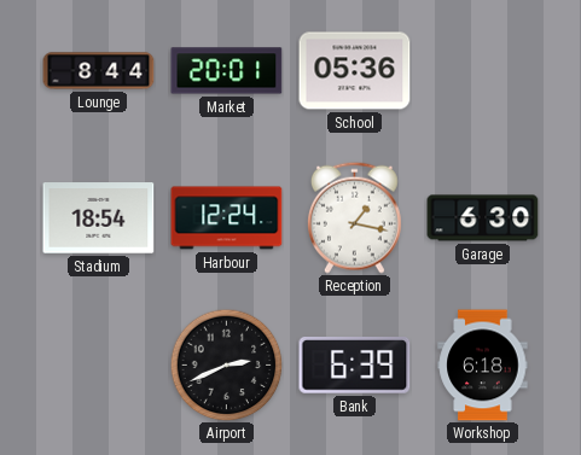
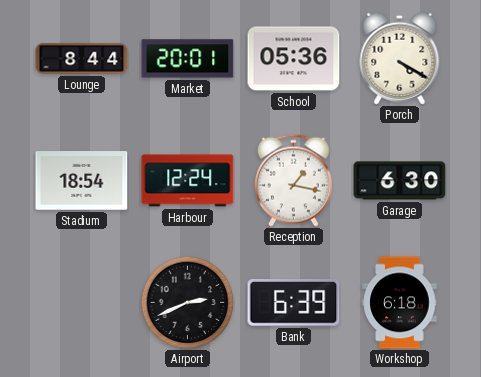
Porch: none -> 4:20
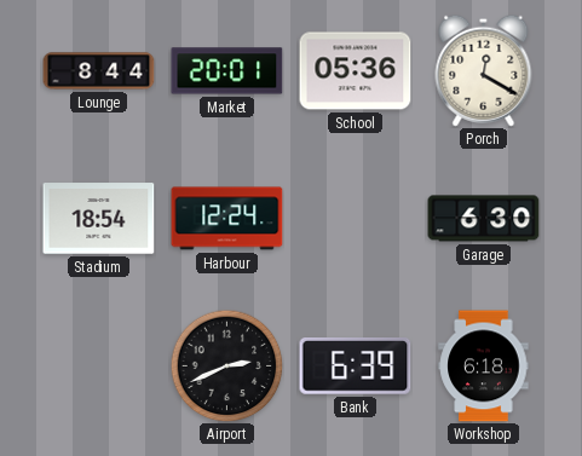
Porch: 4:20 -> 12:20
Reception: 1:17 -> none
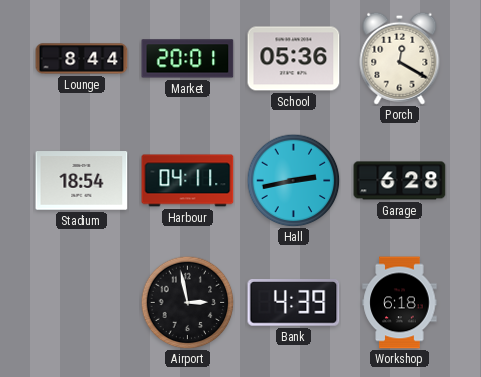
Harbour: 12:24 -> 04:11
Hall: none -> 2:43
Garage: 6:30 -> 6:28
Airport: 2:41 -> 2:58
Bank: 6:39 -> 4:39
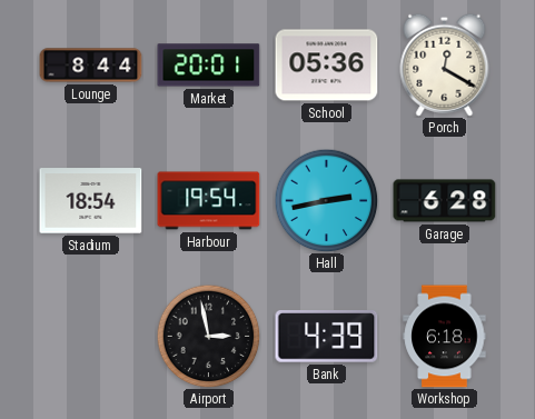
Harbour: 04:11 -> 19:54
